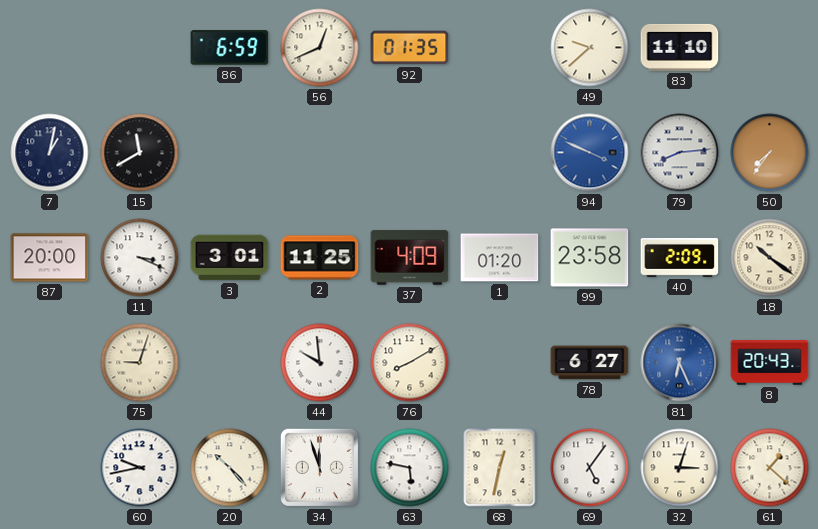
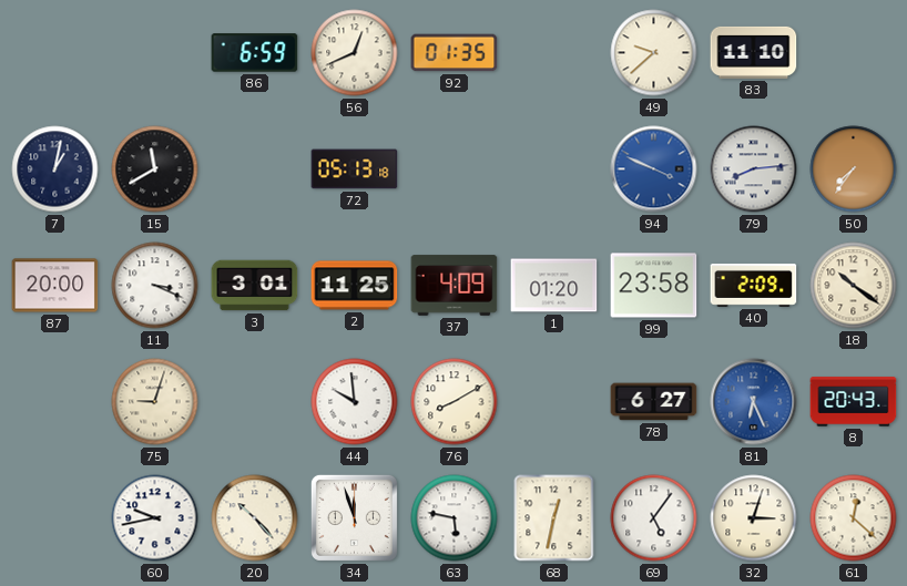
72: none -> 05:13
61: 1:22 -> 12:22
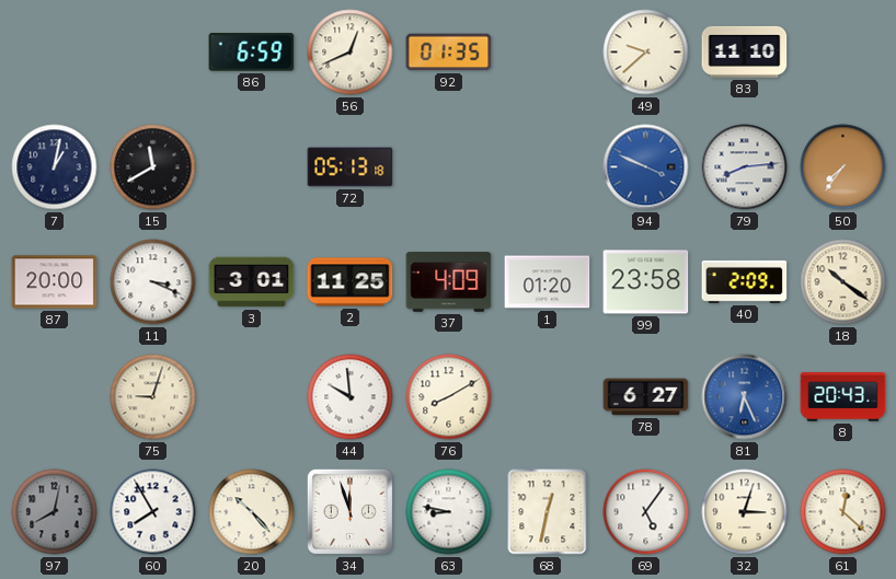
97: none -> 8:02
60: 9:43 -> 7:55
63: 5:47 -> 8:47
